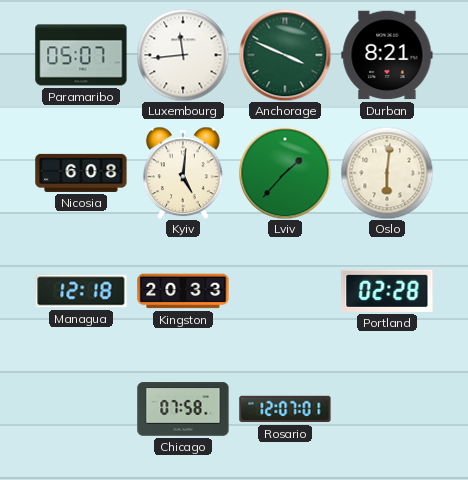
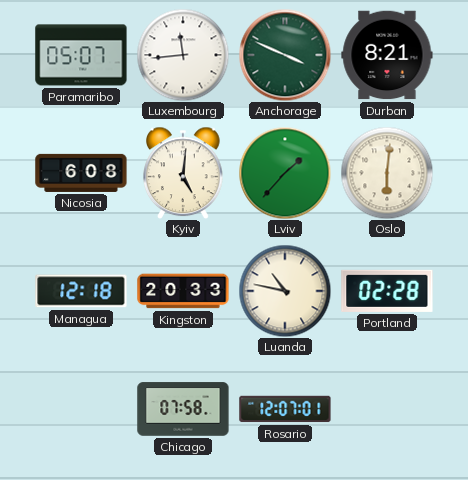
Luanda: none -> 10:47
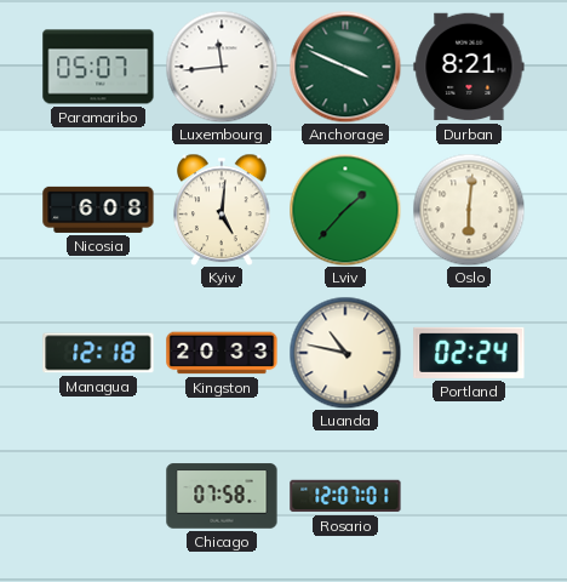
Portland: 02:28 -> 02:24
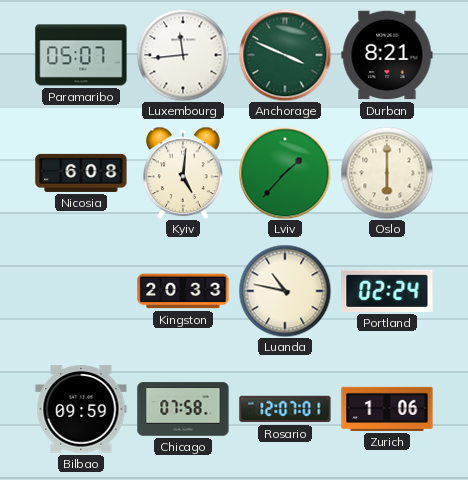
Oslo: 6:01 -> 6:00
Managua: 12:18 -> none
Bilbao: none -> 09:59
Zurich: none -> 1:06
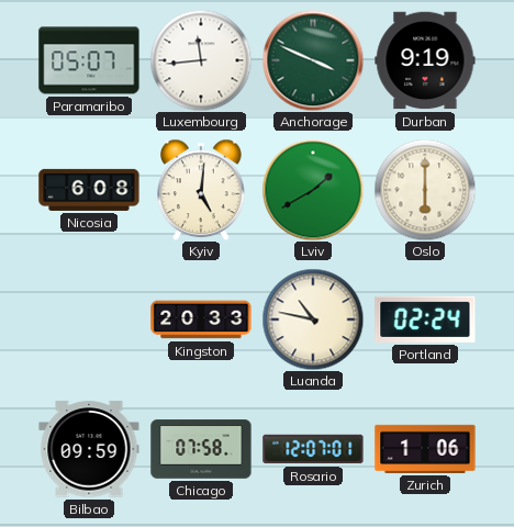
Durban: 8:21 -> 9:19
Lviv: 1:37 -> 1:40
